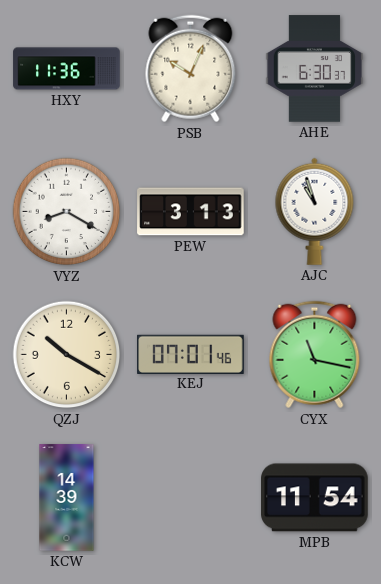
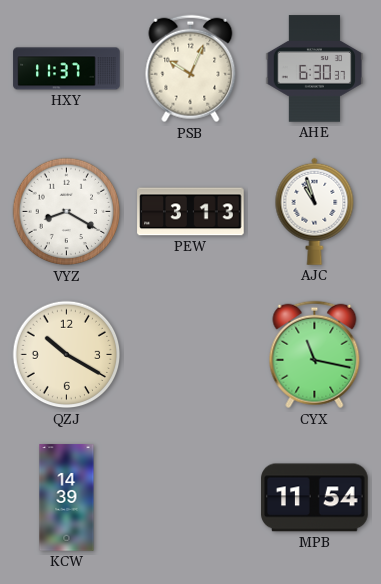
HXY: 11:36 -> 11:37
KEJ: 07:01 -> none
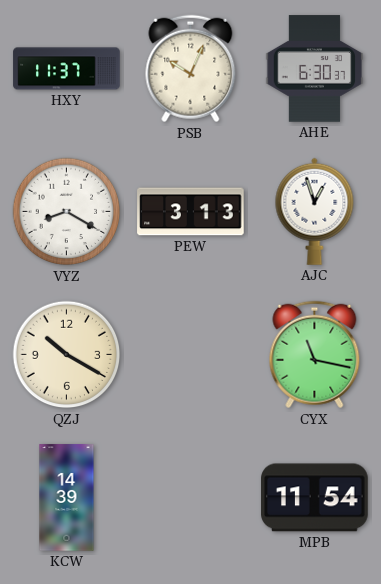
AJC: 10:57 -> 12:57
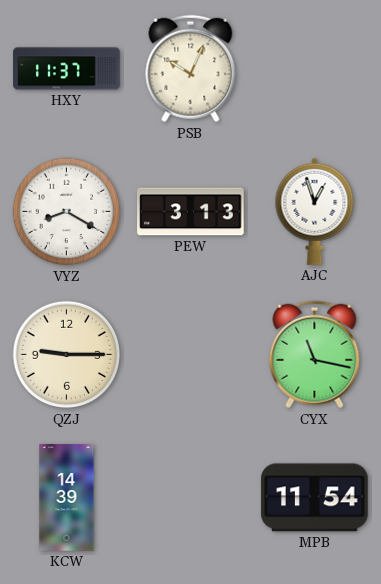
AHE: 6:30 -> none
QZJ: 10:20 -> 9:15
